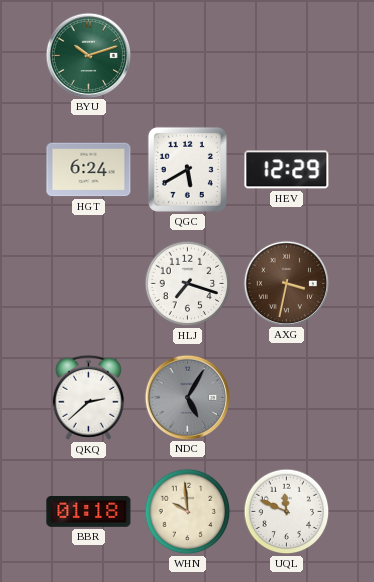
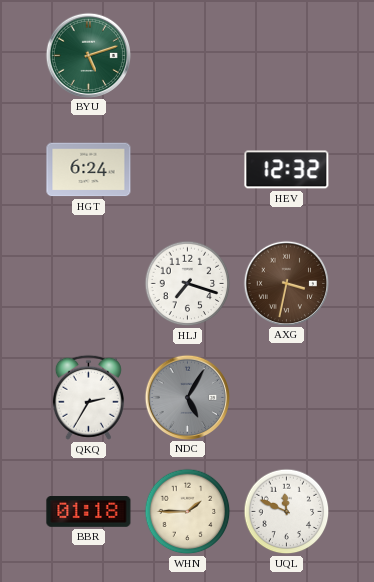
BYU: 10:12 -> 5:12
QGC: 5:40 -> none
HEV: 12:29 -> 12:32
QKQ: 2:38 -> 2:35
WHN: 9:59 -> 1:45
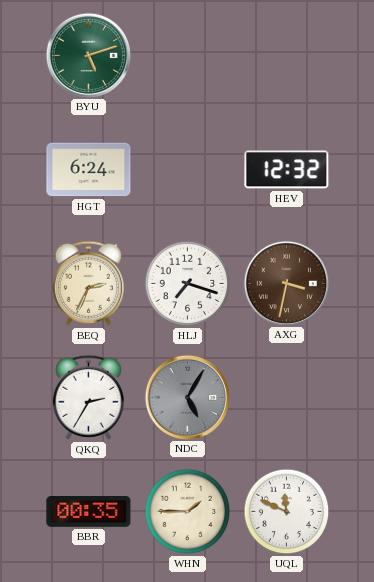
BEQ: none -> 2:34
BBR: 01:18 -> 00:35
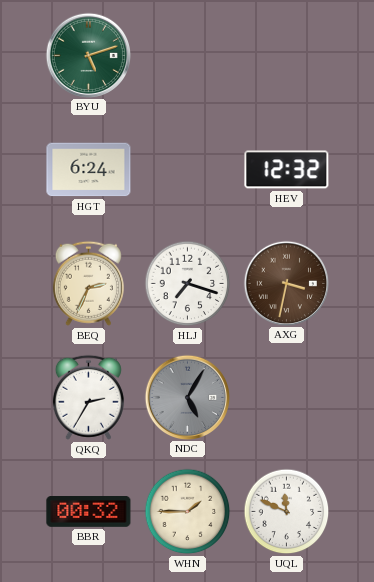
BBR: 00:35 -> 00:32
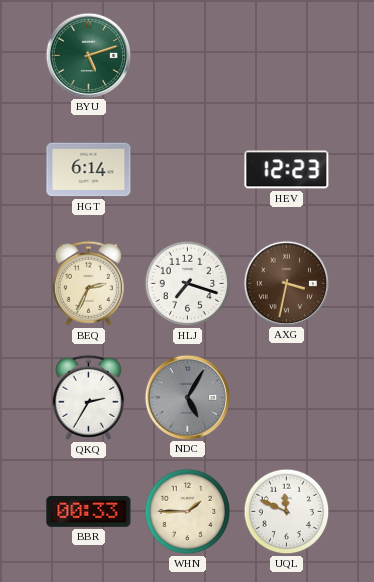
HGT: 6:24 -> 6:14
HEV: 12:32 -> 12:23
BBR: 00:32 -> 00:33
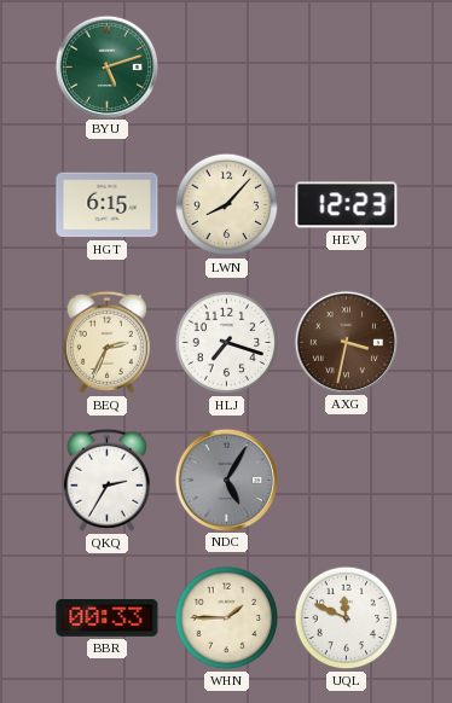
HGT: 6:14 -> 6:15
LWN: none -> 8:07
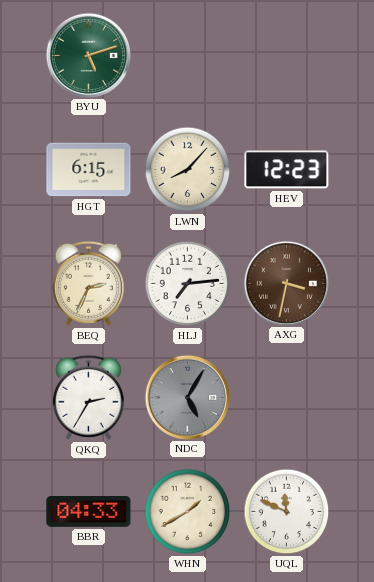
HLJ: 7:18 -> 7:14
BBR: 00:33 -> 04:33
WHN: 1:45 -> 1:40
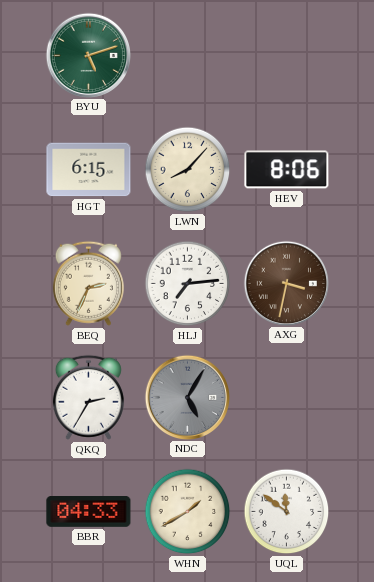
HEV: 12:23 -> 8:06
UQL: 11:49 -> 11:51
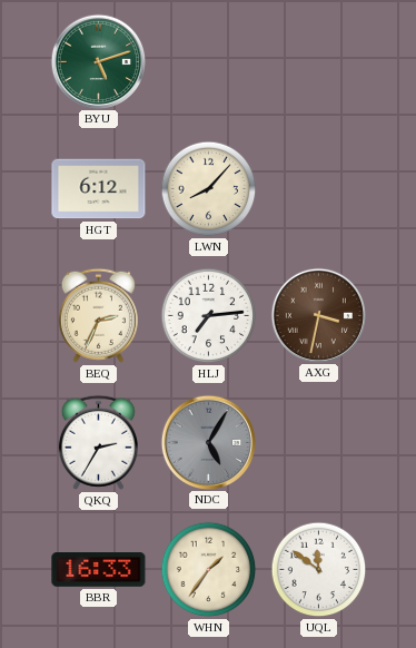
HGT: 6:15 -> 6:12
HEV: 8:06 -> none
BBR: 04:33 -> 16:33
WHN: 1:40 -> 1:36
